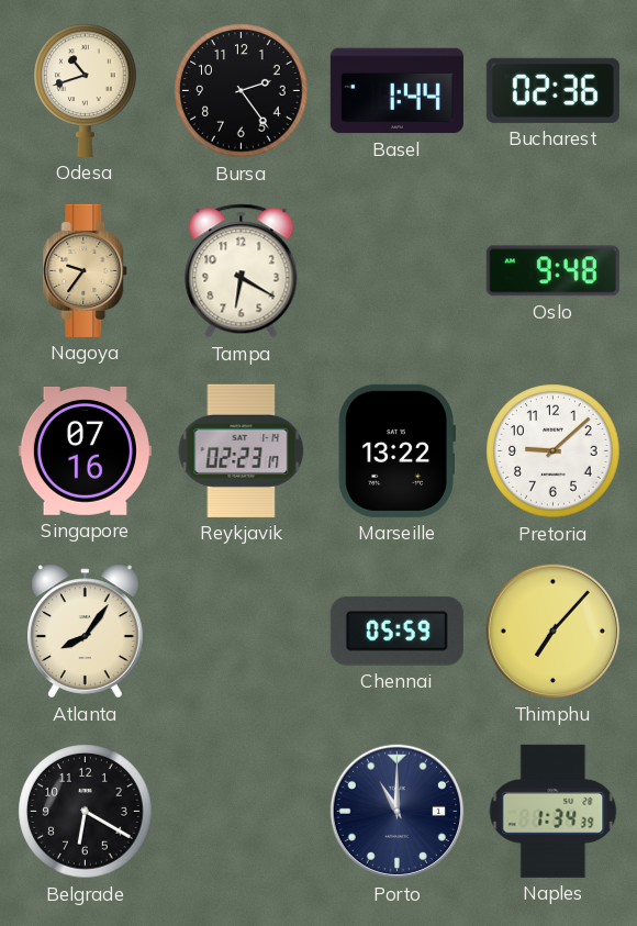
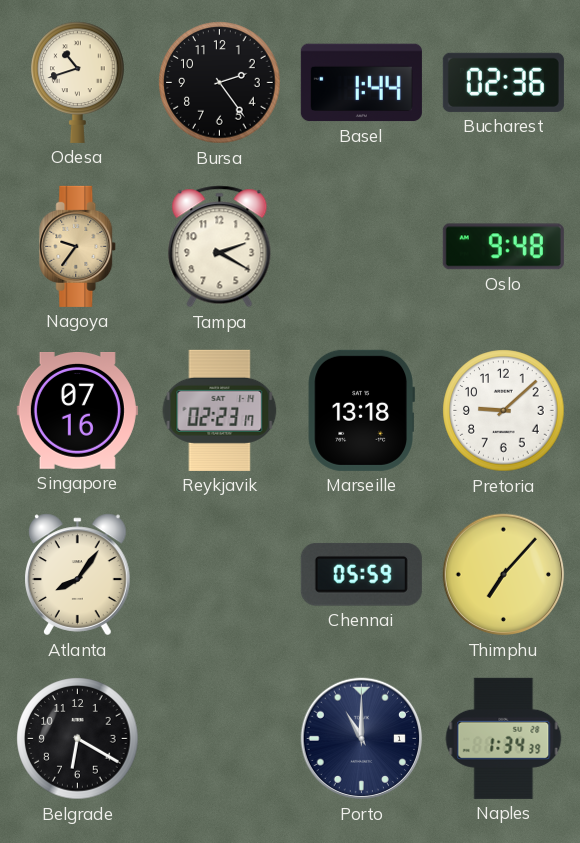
Tampa: 6:20 -> 2:20
Marseille: 13:22 -> 13:18
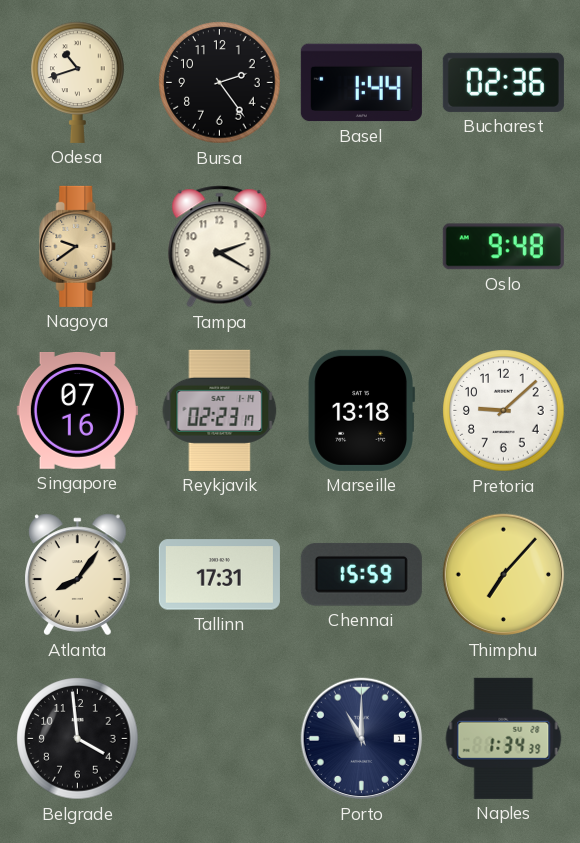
Nagoya: 9:36 -> 9:39
Tallinn: none -> 17:31
Chennai: 05:59 -> 15:59
Belgrade: 6:20 -> 3:59
